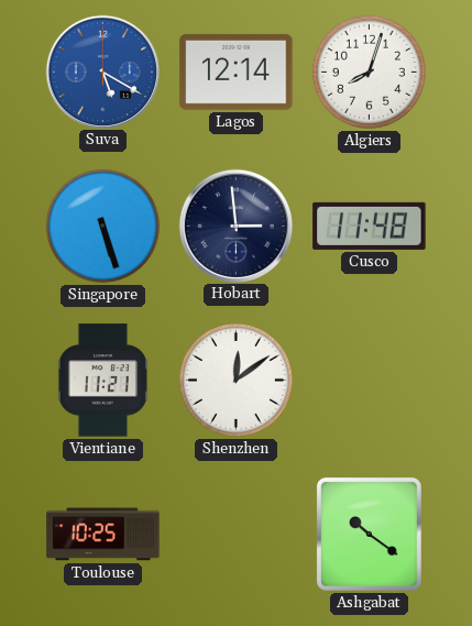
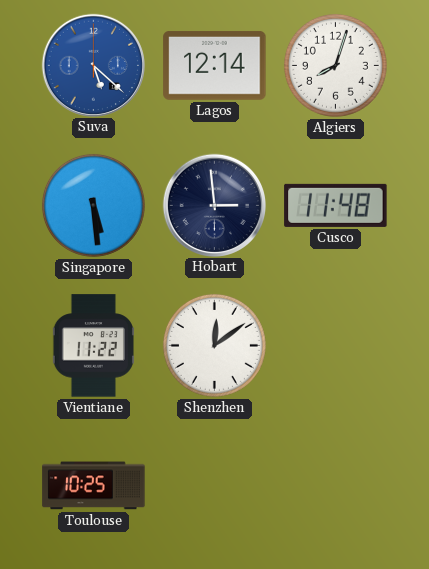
Suva: 5:20 -> 5:22
Singapore: 5:27 -> 5:29
Vientiane: 11:21 -> 11:22
Ashgabat: 10:21 -> none
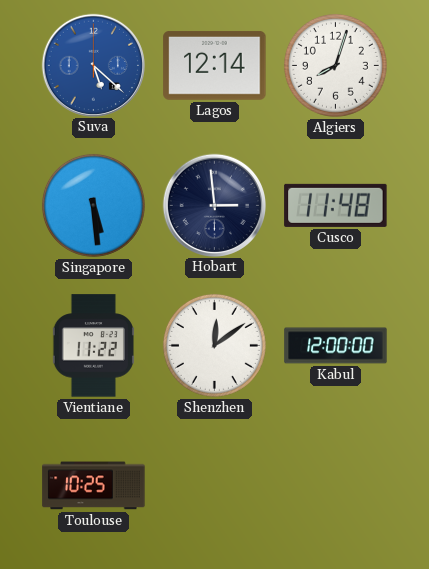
Kabul: none -> 12:00
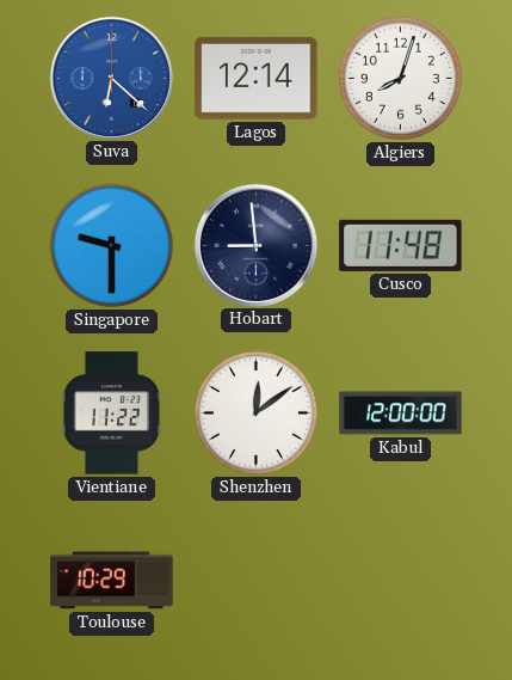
Suva: 5:22 -> 6:22
Singapore: 5:29 -> 9:30
Hobart: 2:59 -> 8:59
Toulouse: 10:25 -> 10:29
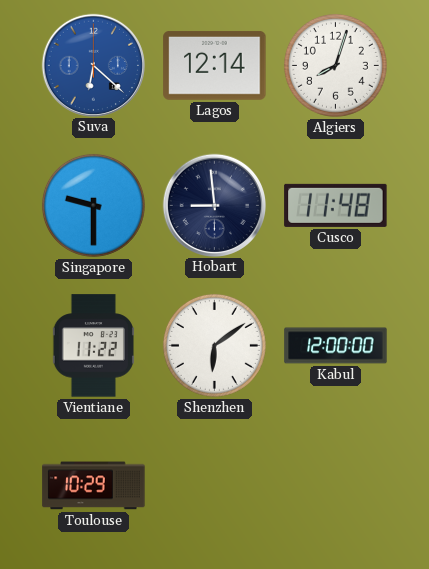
Shenzhen: 12:09 -> 6:09
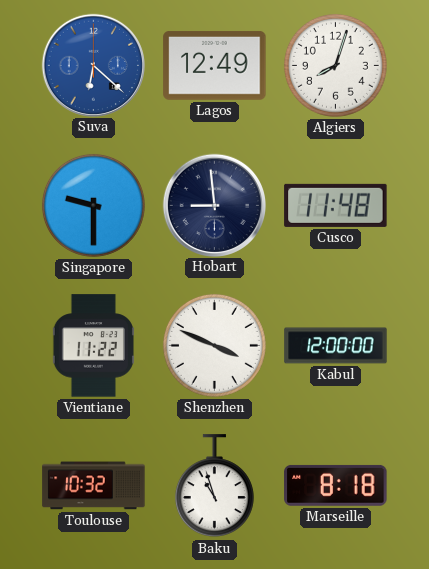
Lagos: 12:14 -> 12:49
Shenzhen: 6:09 -> 3:49
Toulouse: 10:29 -> 10:32
Baku: none -> 10:57
Marseille: none -> 8:18
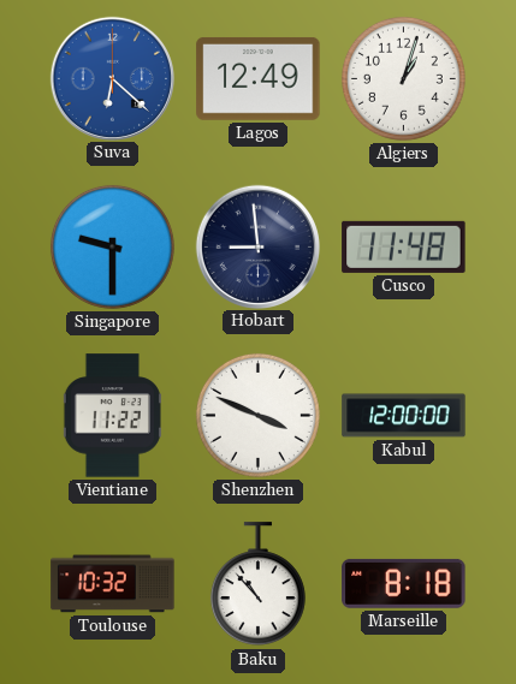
Algiers: 8:03 -> 1:03
Baku: 10:57 -> 10:53
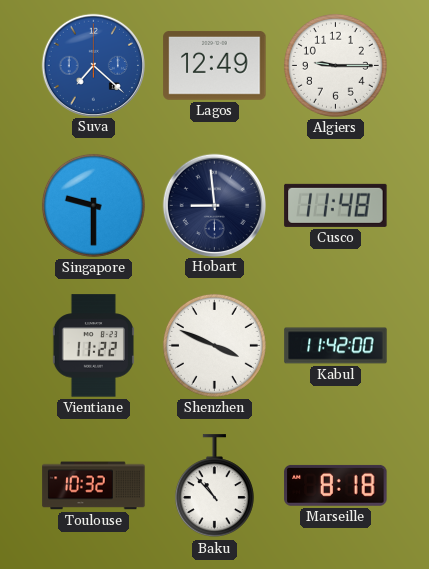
Suva: 6:22 -> 7:22
Algiers: 1:03 -> 9:15
Kabul: 12:00 -> 11:42
